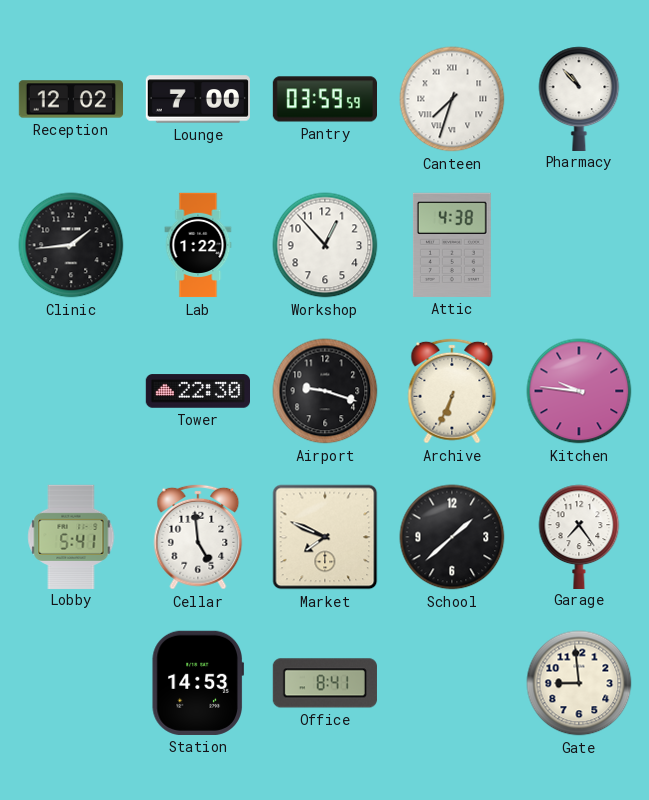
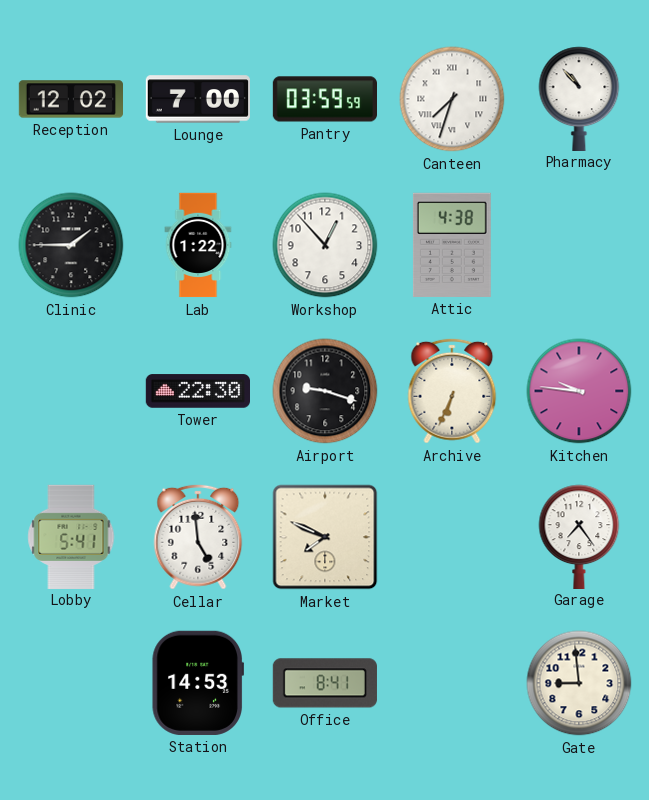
Clinic: 1:44 -> 1:45
School: 1:38 -> none
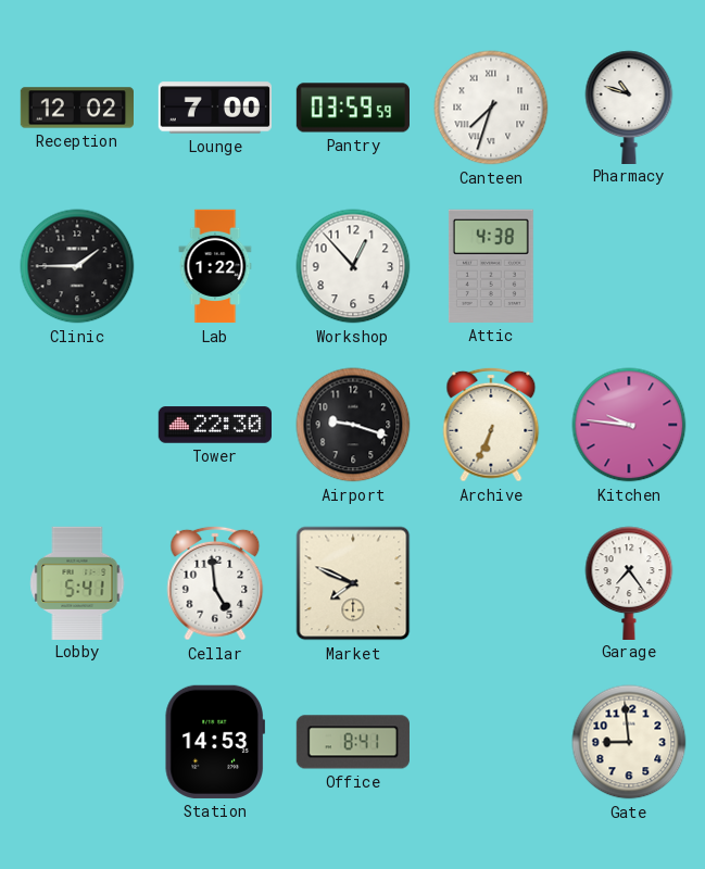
Pharmacy: 10:53 -> 10:48
